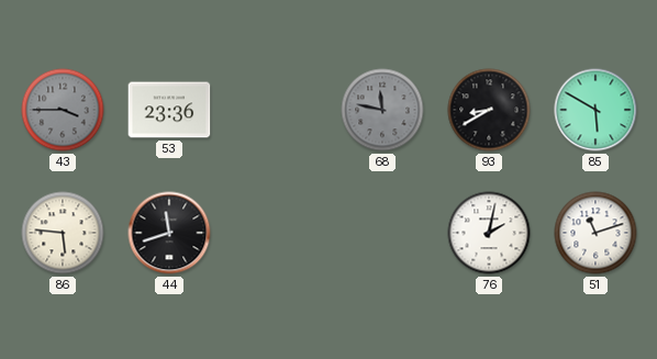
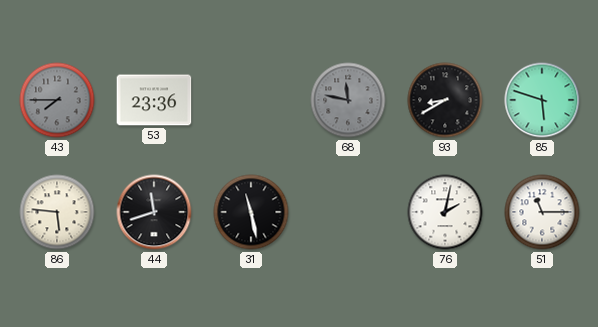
43: 3:45 -> 7:45
85: 5:50 -> 5:48
31: none -> 11:28
51: 11:12 -> 11:15
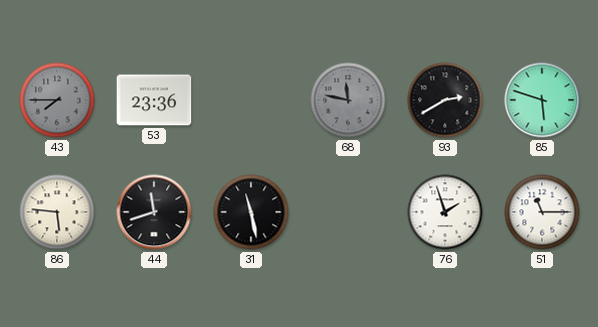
93: 8:40 -> 2:40
76: 2:02 -> 1:57
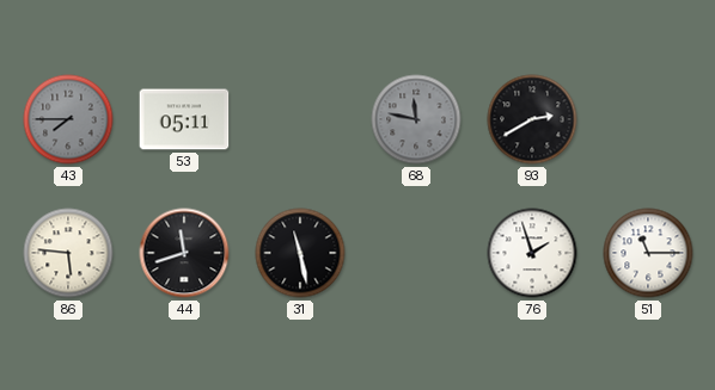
53: 23:36 -> 05:11
85: 5:48 -> none
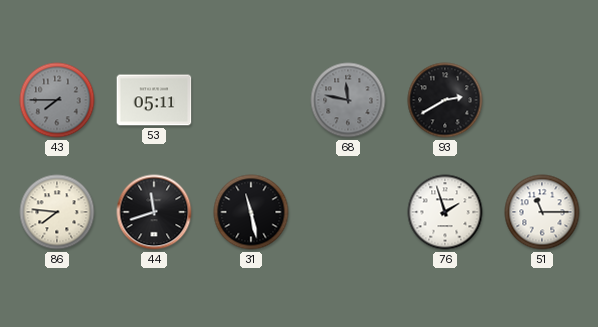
86: 5:46 -> 7:46
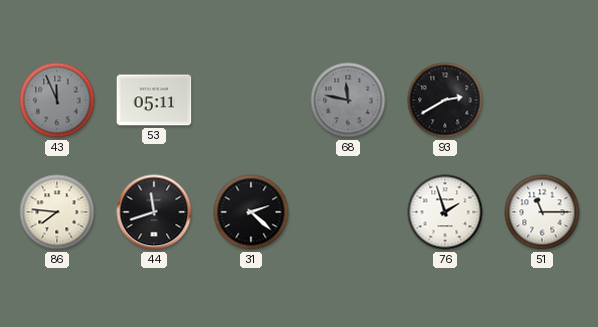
43: 7:45 -> 11:56
31: 11:28 -> 2:22
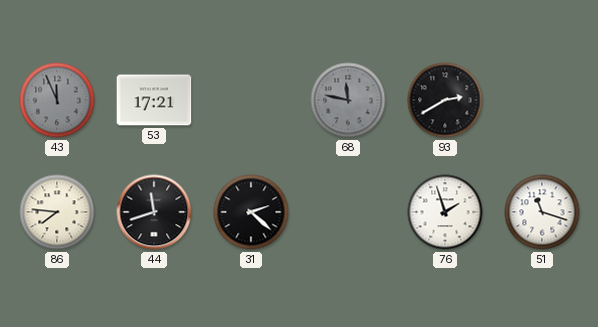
53: 05:11 -> 17:21
51: 11:15 -> 11:18
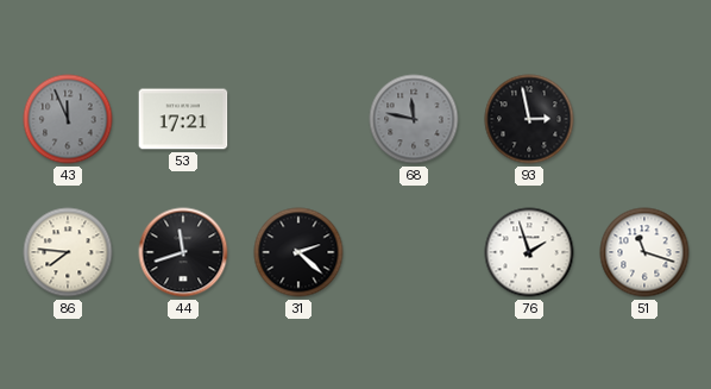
93: 2:40 -> 2:58
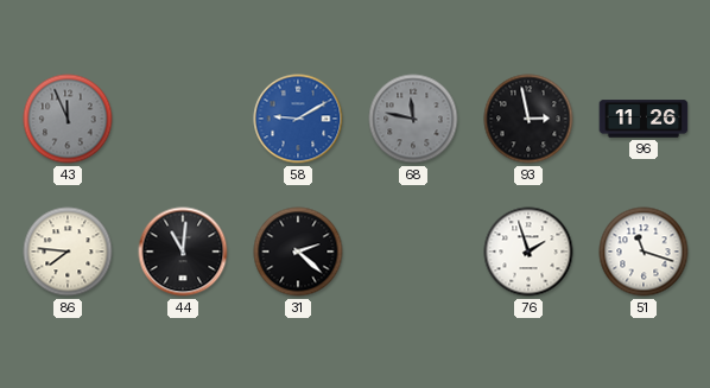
53: 17:21 -> none
58: none -> 9:10
96: none -> 11:26
44: 11:42 -> 11:01
